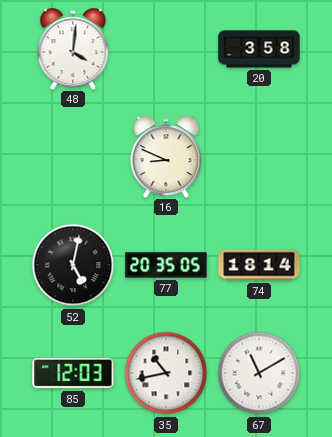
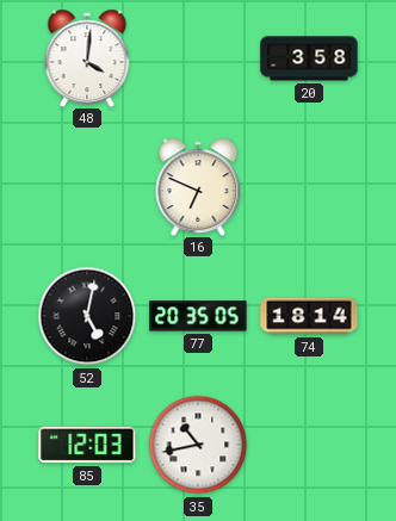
16: 8:49 -> 6:49
67: 11:10 -> none
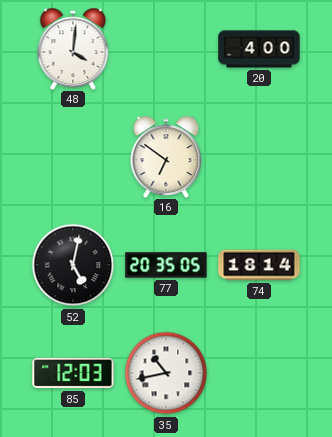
20: 3:58 -> 4:00
16: 6:49 -> 6:51
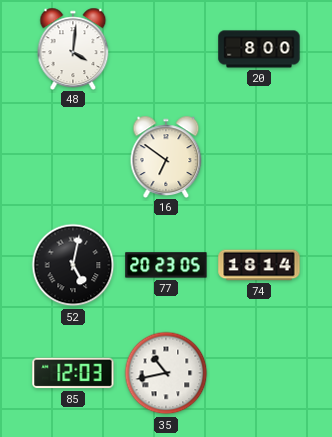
20: 4:00 -> 8:00
77: 20:35 -> 20:23
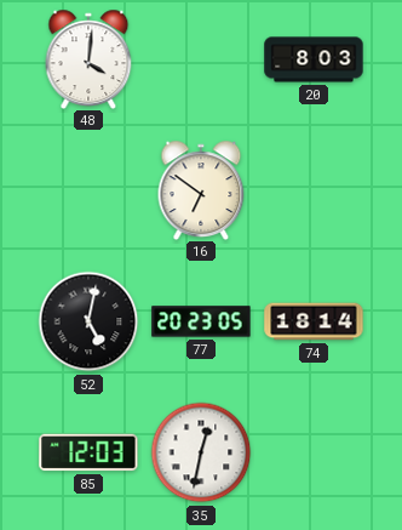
20: 8:00 -> 8:03
35: 10:43 -> 12:32
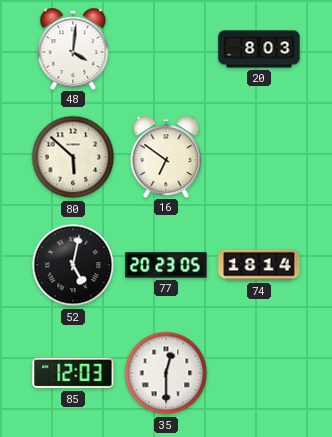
80: none -> 5:52
35: 12:32 -> 12:30
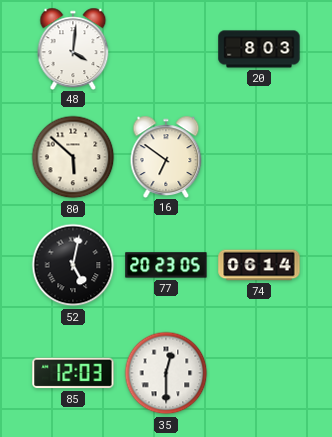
74: 18:14 -> 06:14
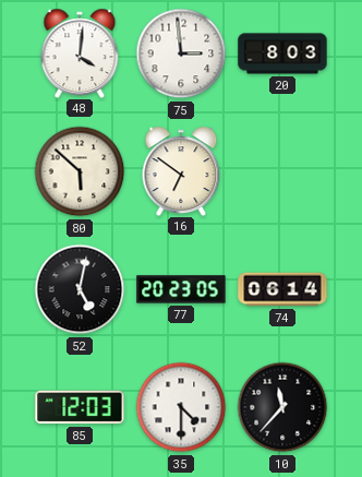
75: none -> 2:59
35: 12:30 -> 4:30
10: none -> 11:37
